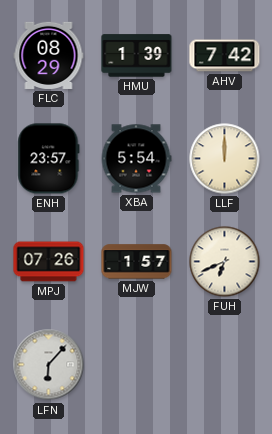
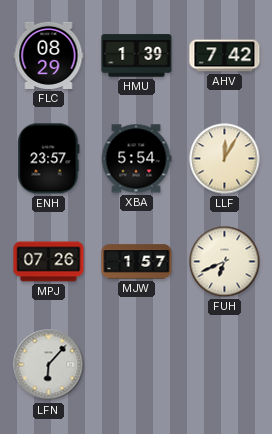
LLF: 12:00 -> 12:05
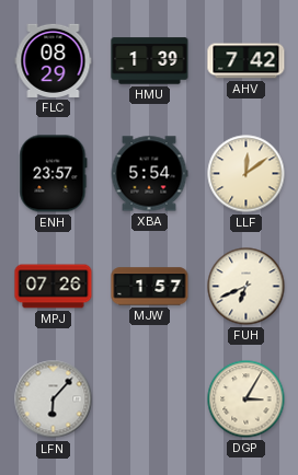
LLF: 12:05 -> 12:09
DGP: none -> 3:05
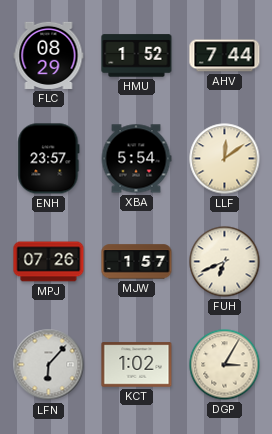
HMU: 1:39 -> 1:52
AHV: 7:42 -> 7:44
KCT: none -> 1:02
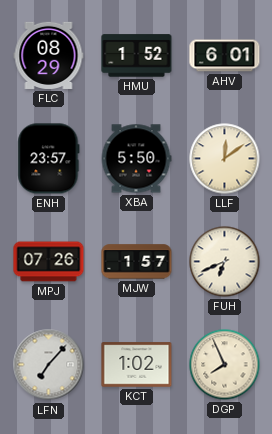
AHV: 7:44 -> 6:01
XBA: 5:54 -> 5:50
LFN: 6:07 -> 7:07
DGP: 3:05 -> 7:56
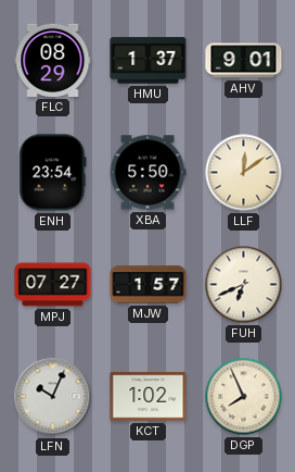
HMU: 1:52 -> 1:37
AHV: 6:01 -> 9:01
ENH: 23:57 -> 23:54
MPJ: 07:26 -> 07:27
LFN: 7:07 -> 10:04
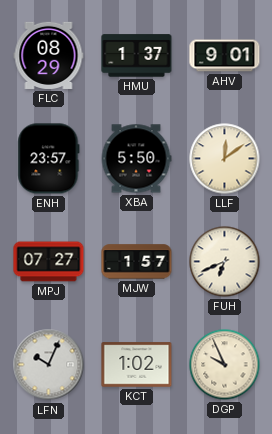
ENH: 23:54 -> 23:57
DGP: 7:56 -> 9:56
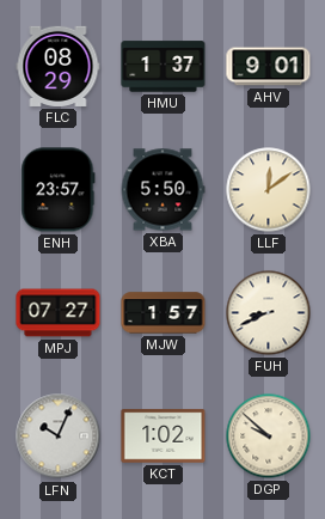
FUH: 6:41 -> 8:41
DGP: 9:56 -> 9:52
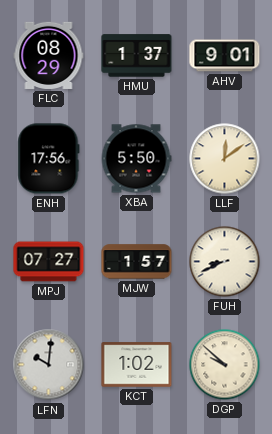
ENH: 23:57 -> 17:56
LFN: 10:04 -> 10:01
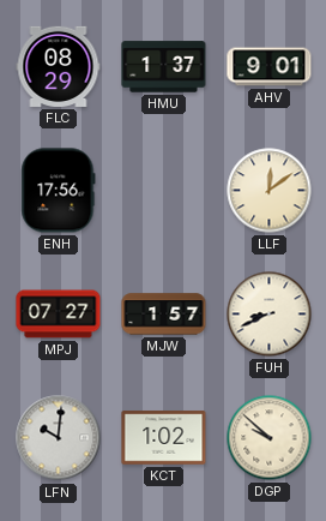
XBA: 5:50 -> none
